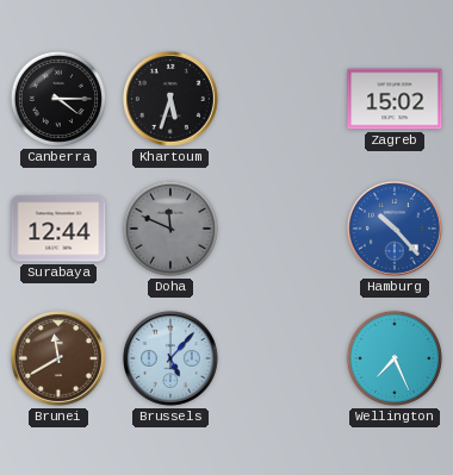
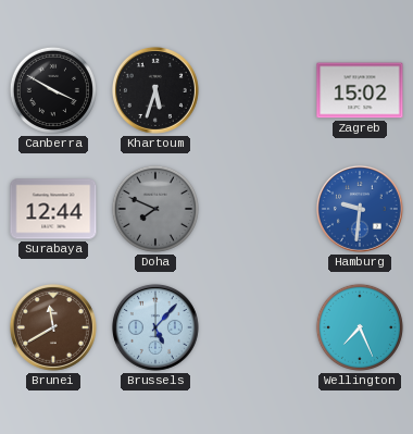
Canberra: 4:15 -> 3:50
Doha: 11:49 -> 7:49
Hamburg: 10:23 -> 9:31
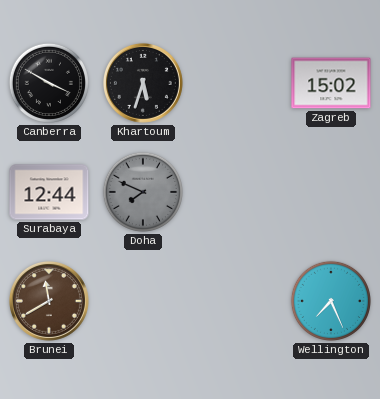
Hamburg: 9:31 -> none
Brussels: 5:07 -> none
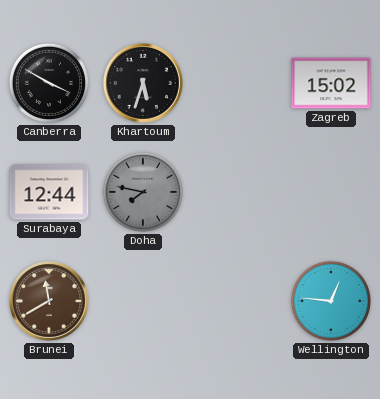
Doha: 7:49 -> 7:47
Wellington: 7:26 -> 12:46
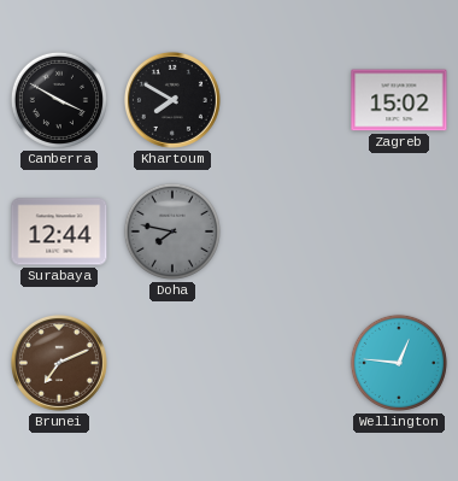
Khartoum: 5:33 -> 7:50
Brunei: 11:40 -> 7:11
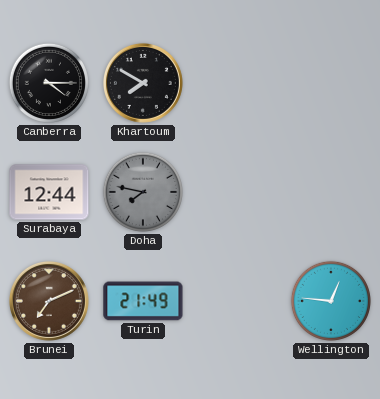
Canberra: 3:50 -> 4:15
Zagreb: 15:02 -> none
Turin: none -> 21:49
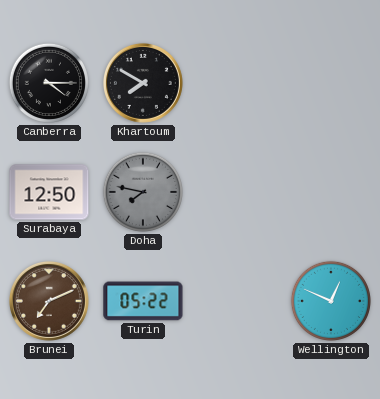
Surabaya: 12:44 -> 12:50
Turin: 21:49 -> 05:22
Wellington: 12:46 -> 12:49
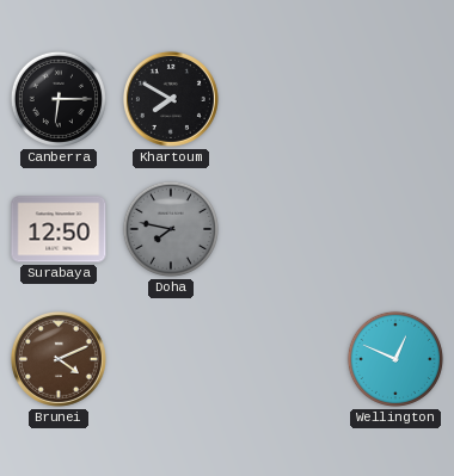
Canberra: 4:15 -> 6:15
Brunei: 7:11 -> 4:11
Turin: 05:22 -> none
